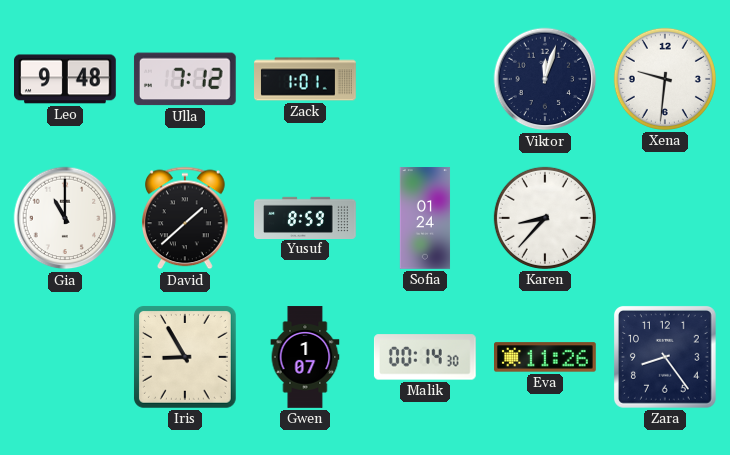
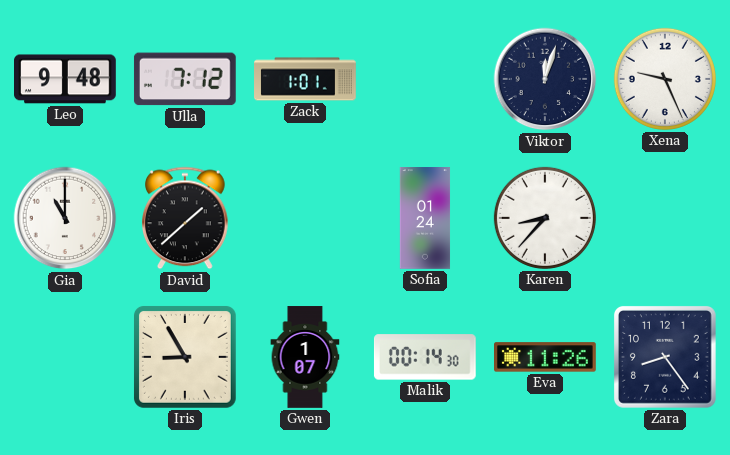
Xena: 9:31 -> 9:26
Yusuf: 8:59 -> none
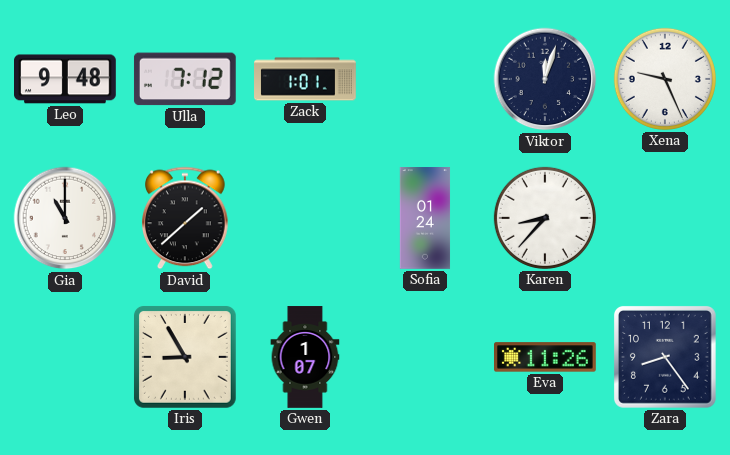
Malik: 00:14 -> none
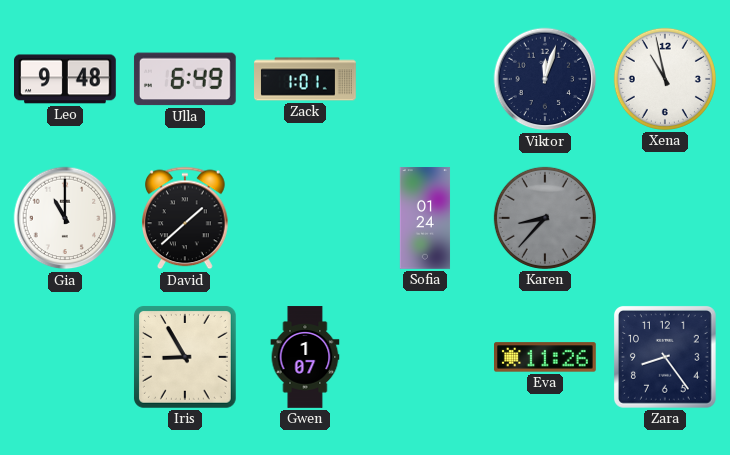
Ulla: 7:12 -> 6:49
Xena: 9:26 -> 10:58
Karen dial: white -> grey
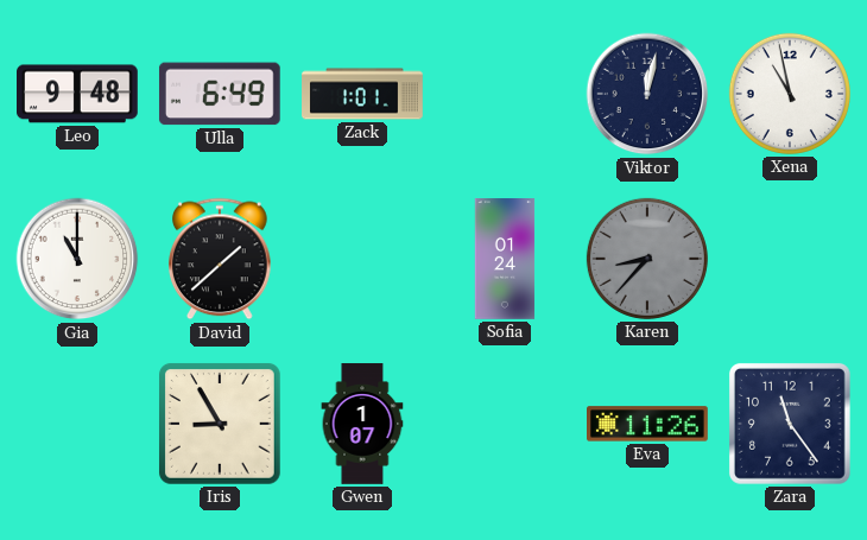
Viktor: 12:03 -> 12:02
Zara: 8:24 -> 11:24
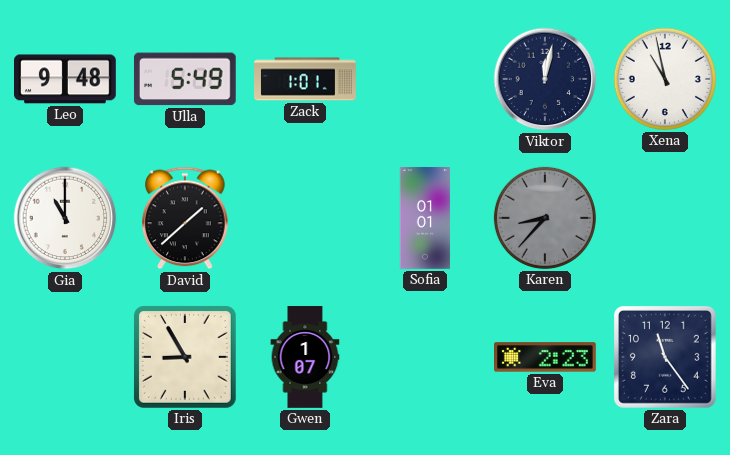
Ulla: 6:49 -> 5:49
Sofia: 01:24 -> 01:01
Eva: 11:26 -> 2:23
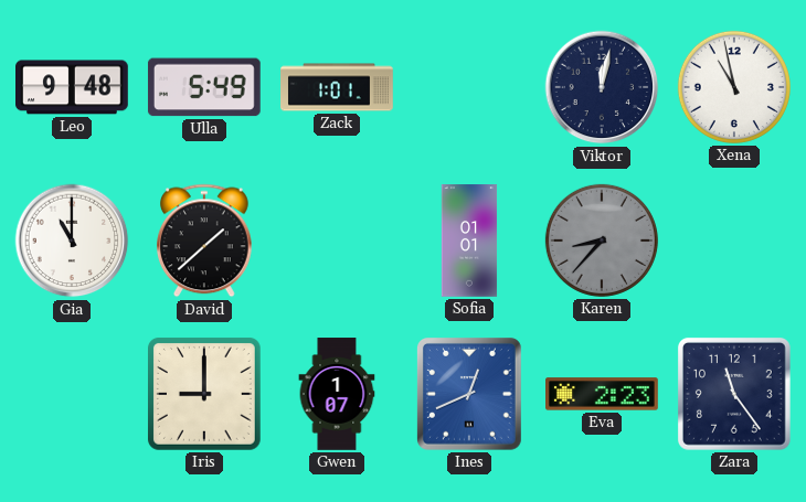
Iris: 8:55 -> 9:00
Ines: none -> 12:41
